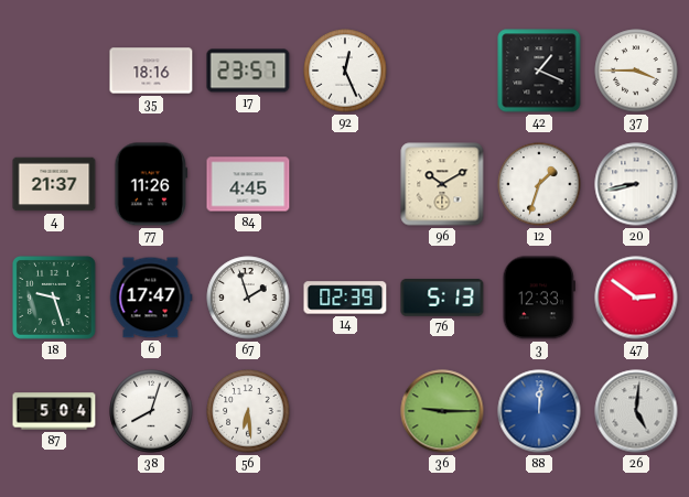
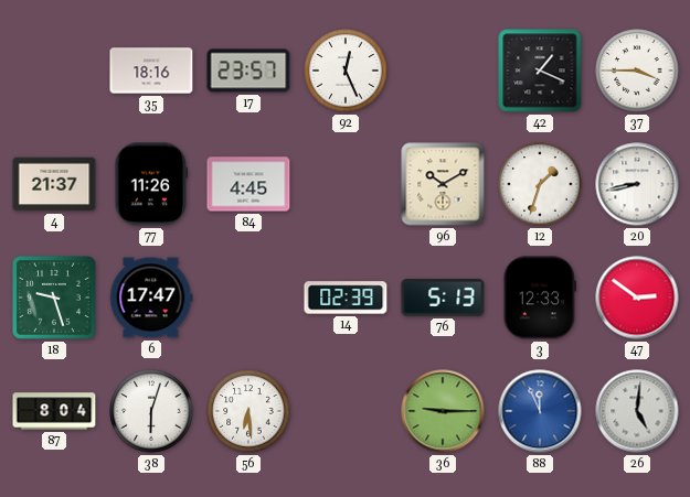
67: 1:57 -> none
87: 5:04 -> 8:04
38: 8:03 -> 6:03
88: 12:01 -> 11:56
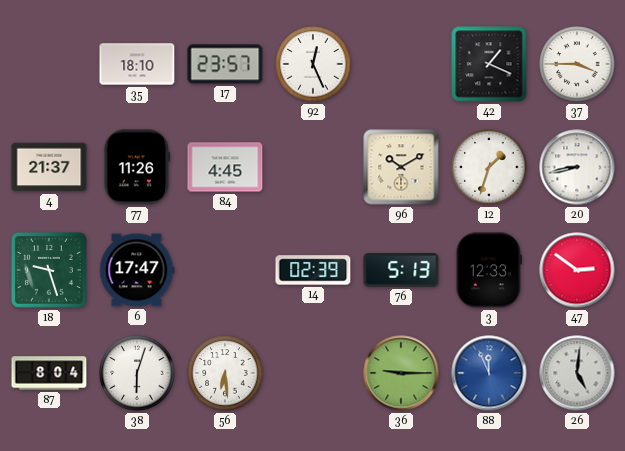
35: 18:16 -> 18:10
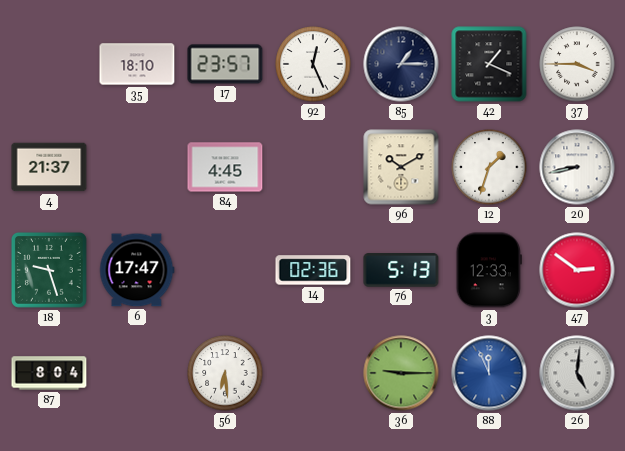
85: none -> 1:15
77: 11:26 -> none
14: 02:39 -> 02:36
38: 6:03 -> none
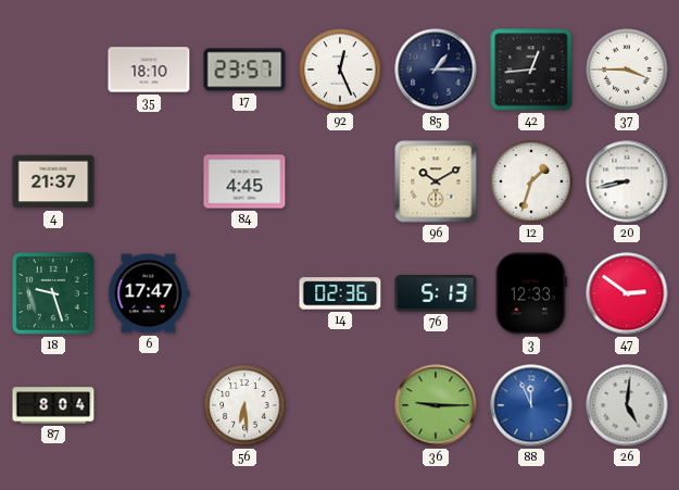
42: 1:19 -> 12:44
